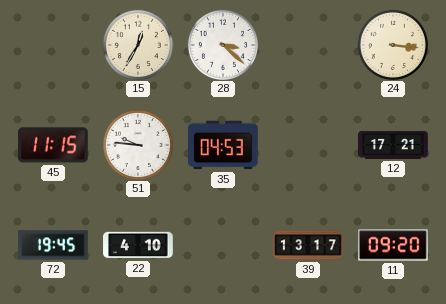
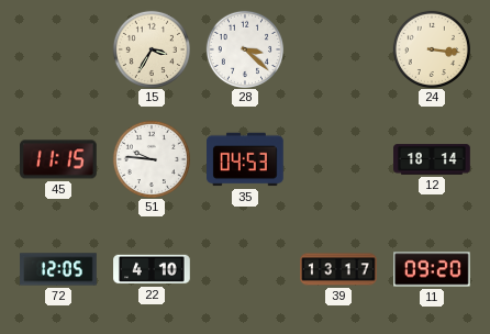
15: 12:35 -> 3:35
12: 17:21 -> 18:14
72: 19:45 -> 12:05
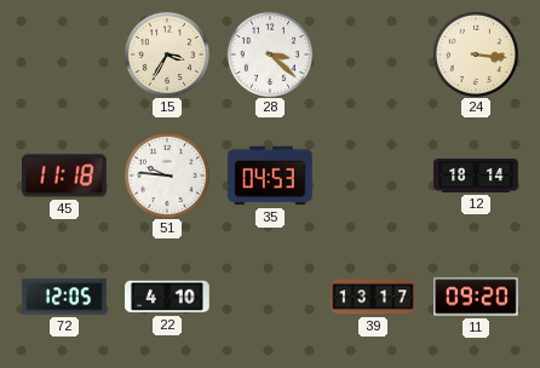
45: 11:15 -> 11:18
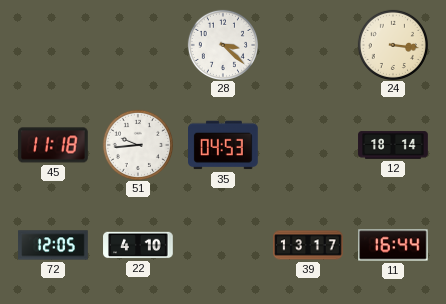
15: 3:35 -> none
51: 9:46 -> 9:44
11: 09:20 -> 16:44
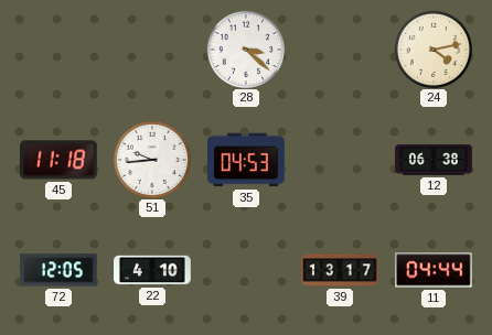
24: 3:16 -> 4:13
12: 18:14 -> 06:38
11: 16:44 -> 04:44
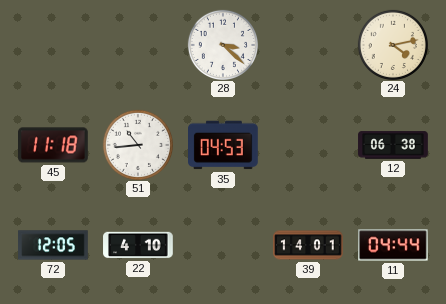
51: 9:44 -> 10:44
39: 13:17 -> 14:01
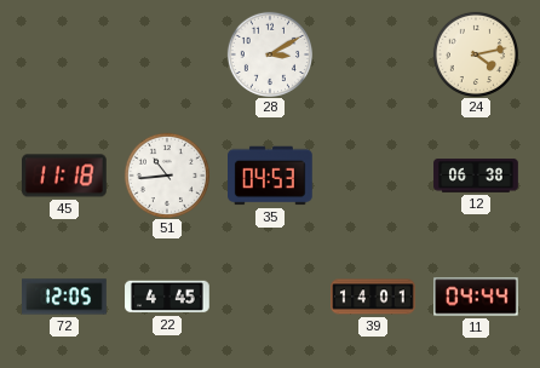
28: 3:22 -> 3:10
22: 4:10 -> 4:45
